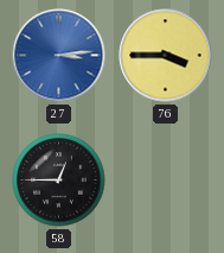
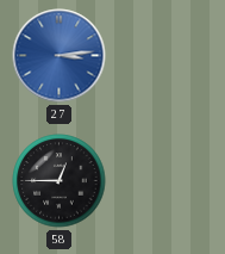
76: 3:45 -> none
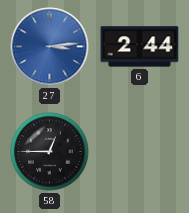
6: none -> 2:44
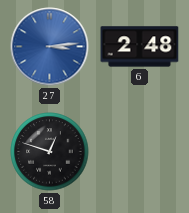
6: 2:44 -> 2:48
58: 12:45 -> 12:48
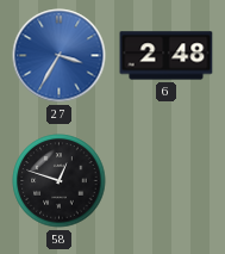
27: 3:14 -> 3:35
